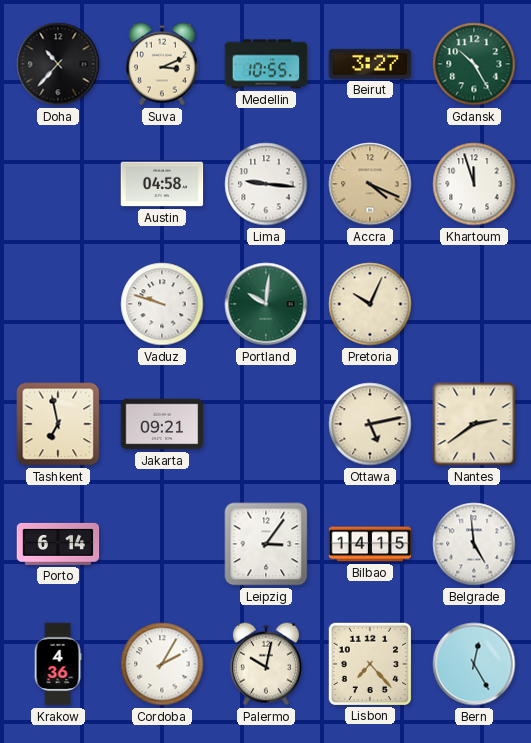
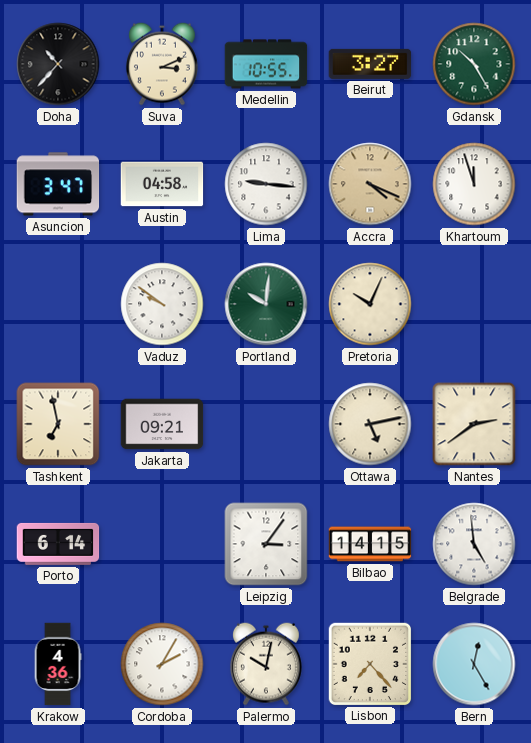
Asuncion: none -> 3:47
Vaduz: 9:48 -> 9:51
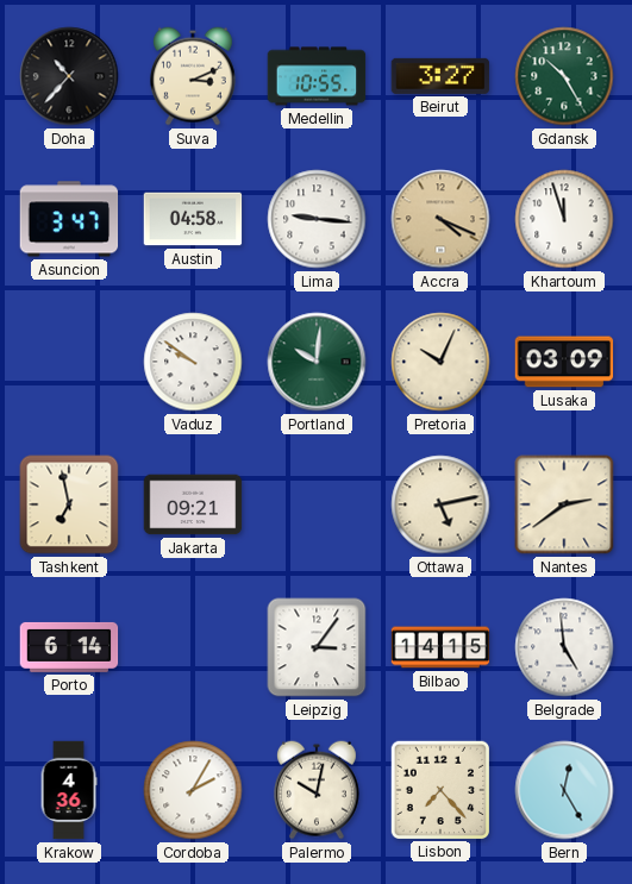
Lusaka: none -> 03:09
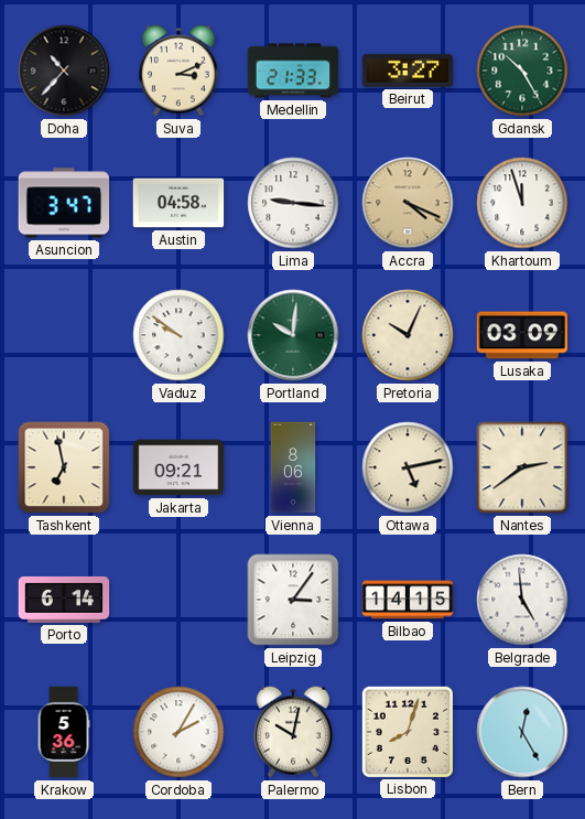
Medellin: 10:55 -> 21:33
Vienna: none -> 8:06
Krakow: 4:36 -> 5:36
Lisbon: 7:23 -> 8:03
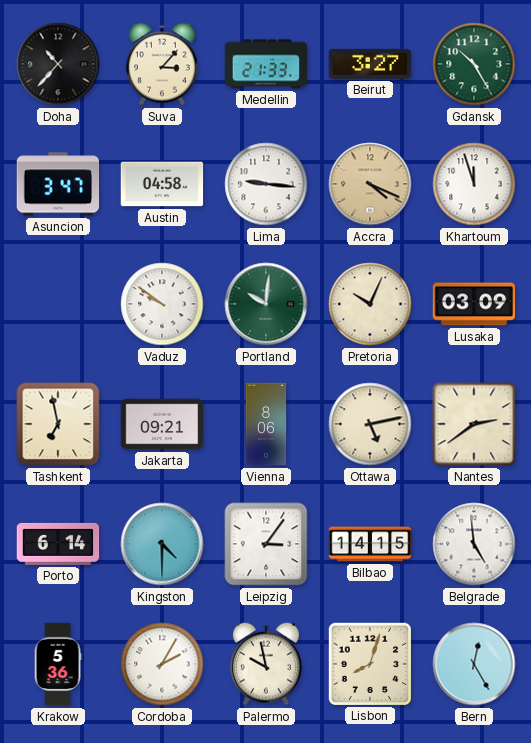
Suva: 3:11 -> 3:07
Kingston: none -> 4:30
Palermo: 10:02 -> 9:58
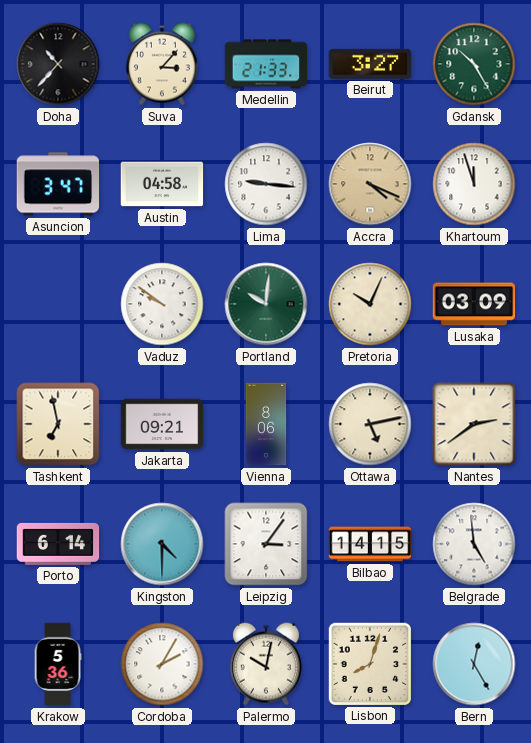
Palermo: 9:58 -> 10:02
